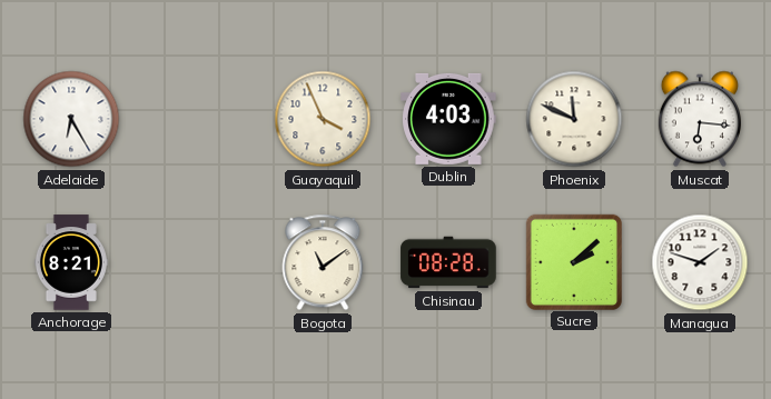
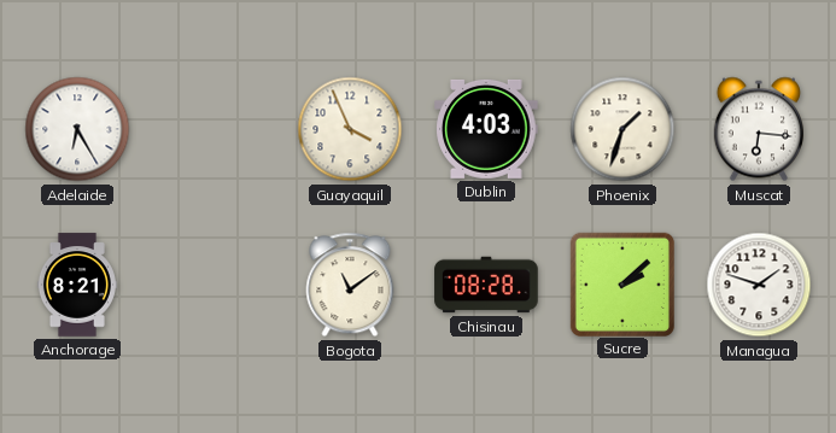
Phoenix: 11:49 -> 1:33
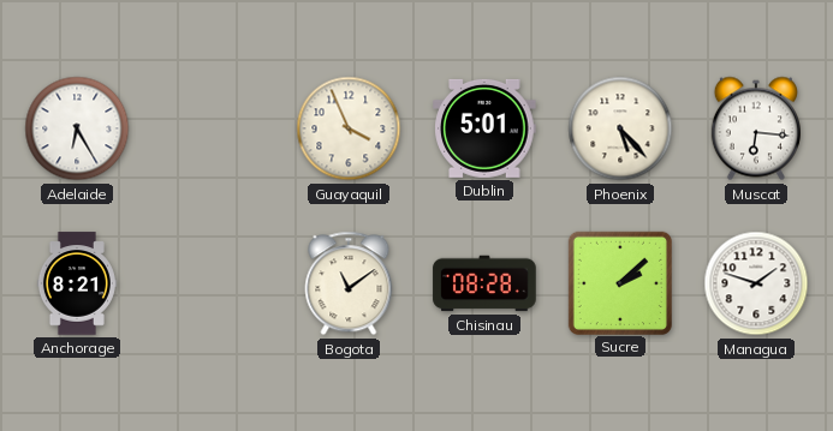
Dublin: 4:03 -> 5:01
Phoenix: 1:33 -> 5:23
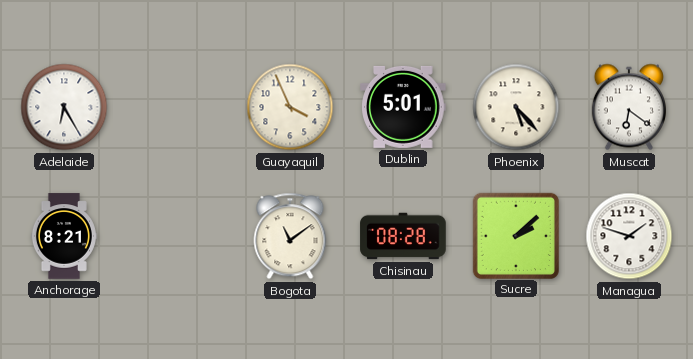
Muscat: 6:16 -> 6:21
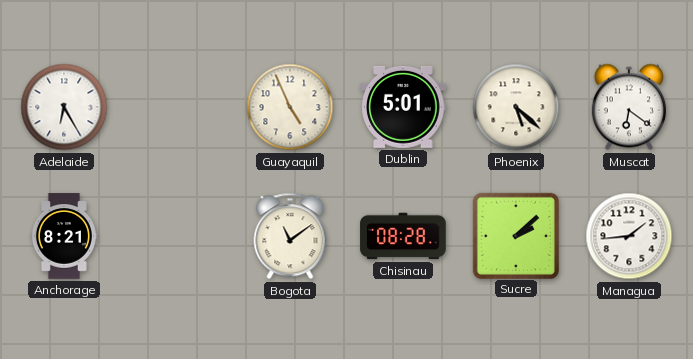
Guayaquil: 3:56 -> 4:56
Phoenix: 5:23 -> 5:22
Managua: 1:48 -> 1:44
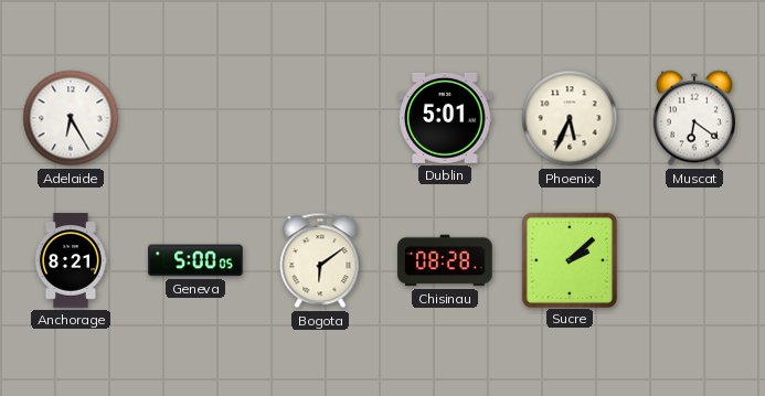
Guayaquil: 4:56 -> none
Phoenix: 5:22 -> 5:34
Geneva: none -> 5:00
Bogota: 11:09 -> 6:09
Managua: 1:44 -> none
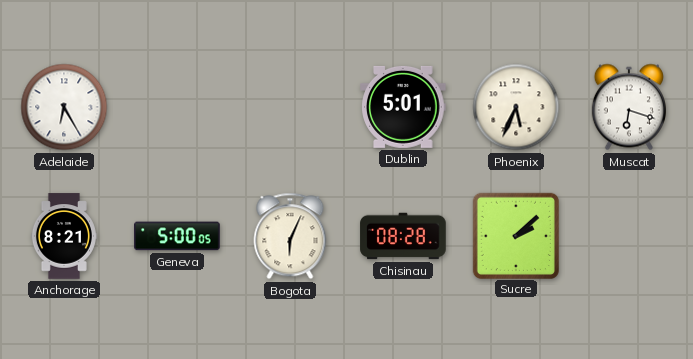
Muscat: 6:21 -> 6:18
Bogota: 6:09 -> 6:04
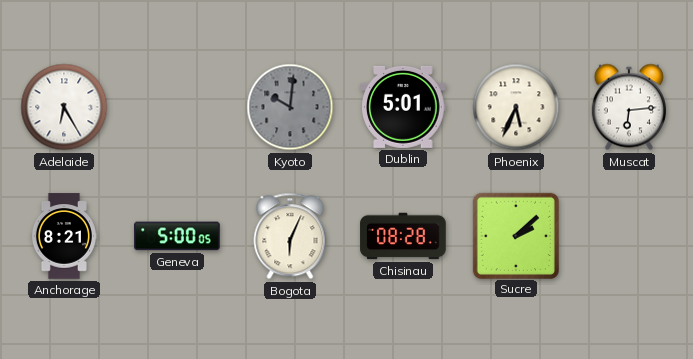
Kyoto: none -> 10:01
Muscat: 6:18 -> 6:14
